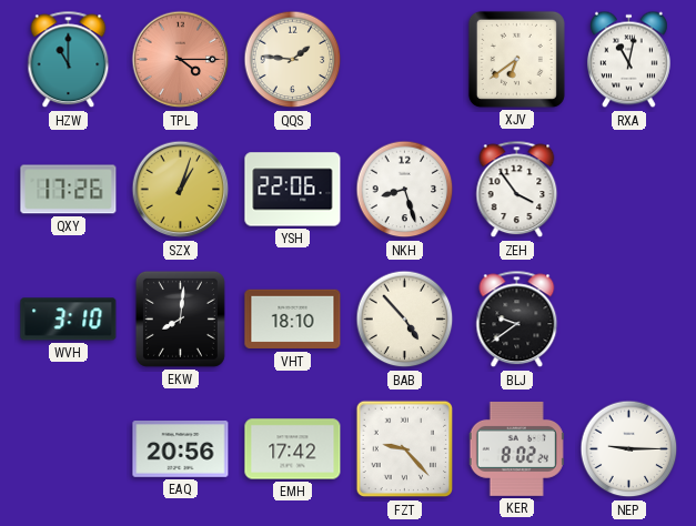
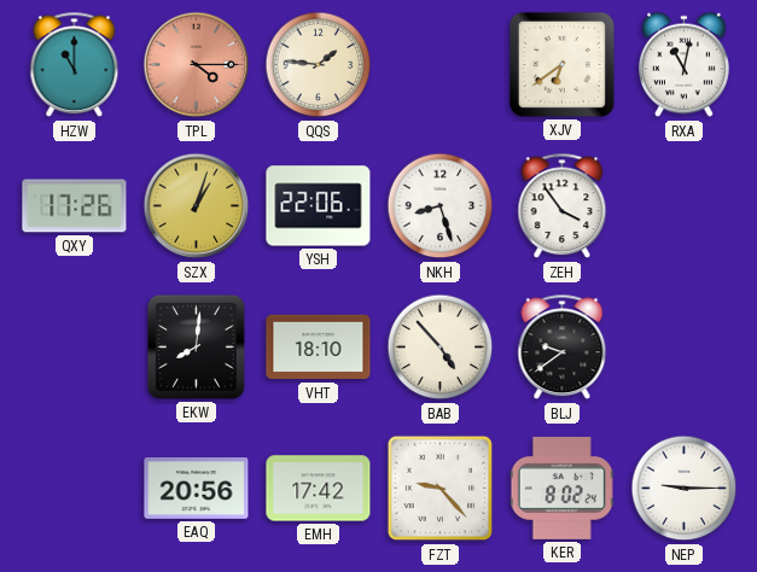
WVH: 3:10 -> none
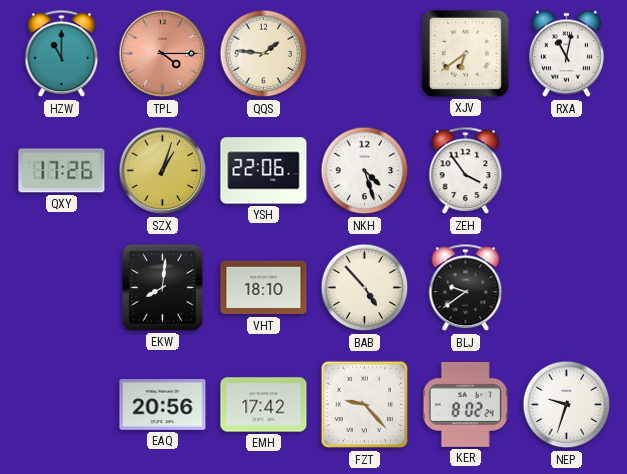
NKH: 8:27 -> 4:27
NEP: 9:15 -> 9:33
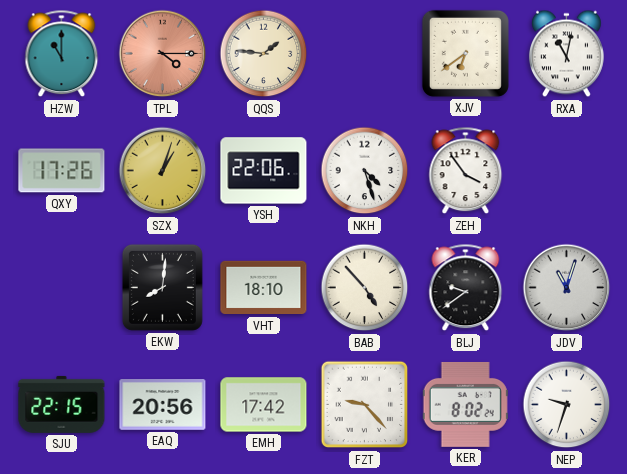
JDV: none -> 11:03
SJU: none -> 22:15
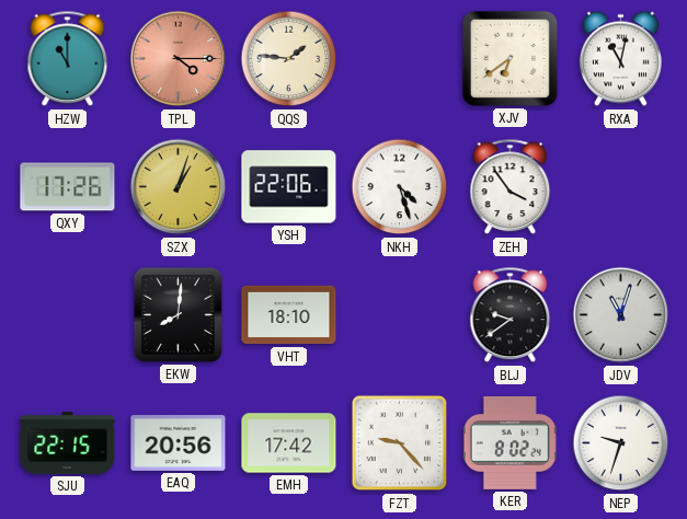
BAB: 4:53 -> none
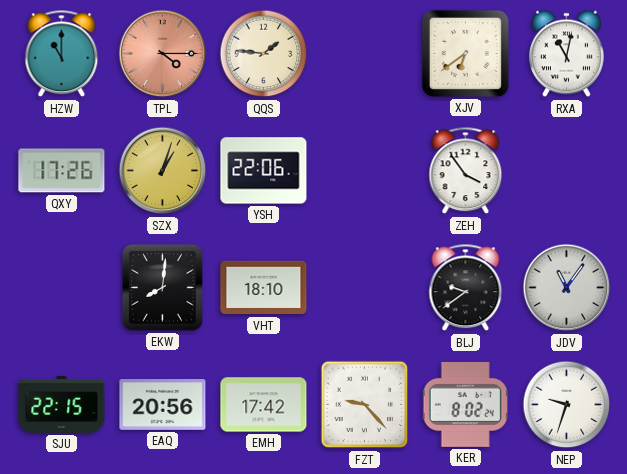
NKH: 4:27 -> none
JDV: 11:03 -> 11:06
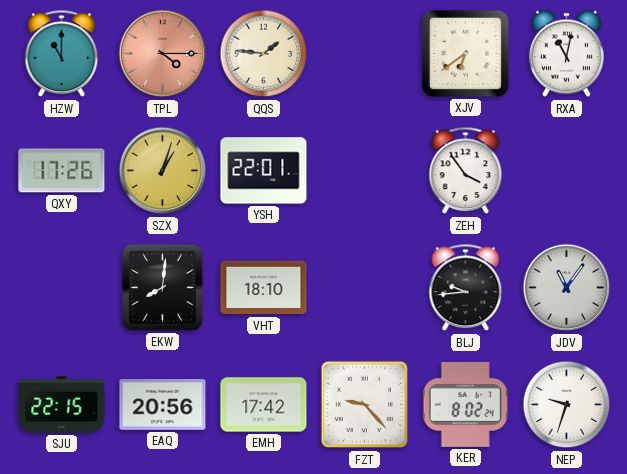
YSH: 22:06 -> 22:01
BLJ: 9:39 -> 9:44
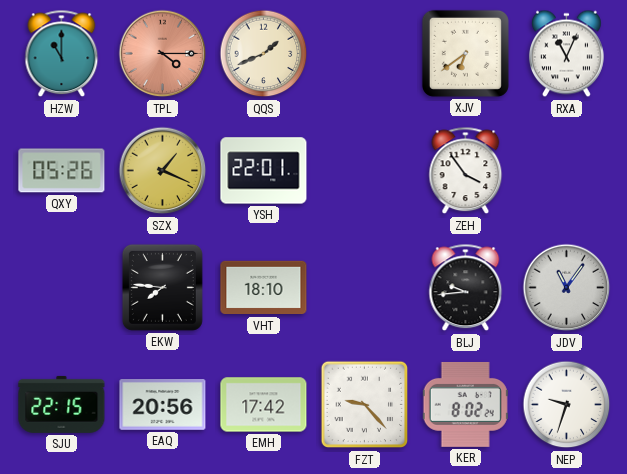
QQS: 1:46 -> 1:41
RXA: 11:02 -> 11:04
QXY: 17:26 -> 05:26
SZX: 1:03 -> 1:19
EKW: 8:01 -> 7:46
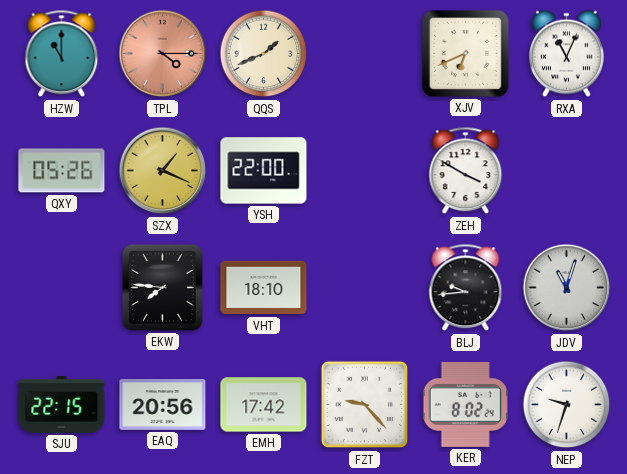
XJV: 6:39 -> 6:41
YSH: 22:01 -> 22:00
ZEH: 3:54 -> 3:50
JDV: 11:06 -> 11:03
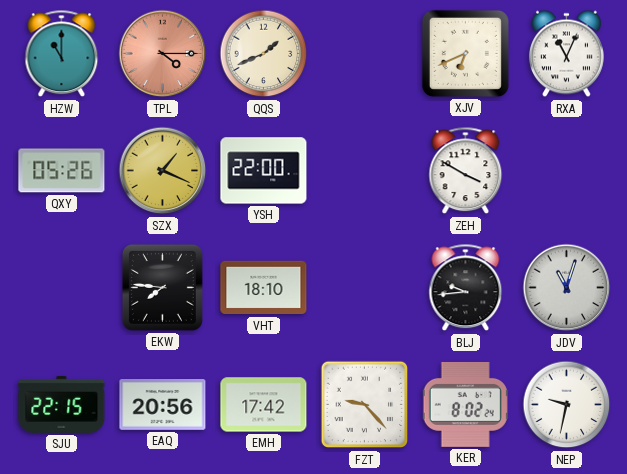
NEP: 9:33 -> 9:32
